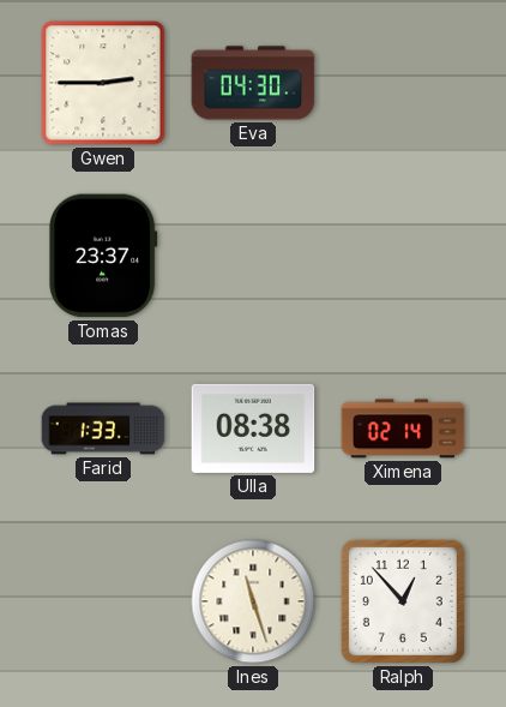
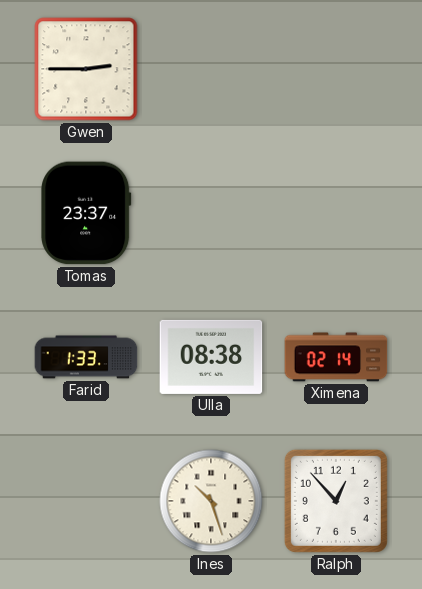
Eva: 04:30 -> none
Ines: 11:27 -> 10:27
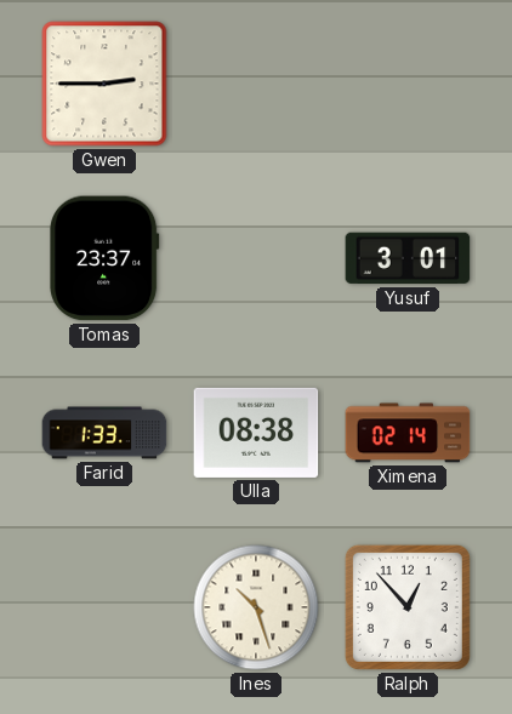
Yusuf: none -> 3:01
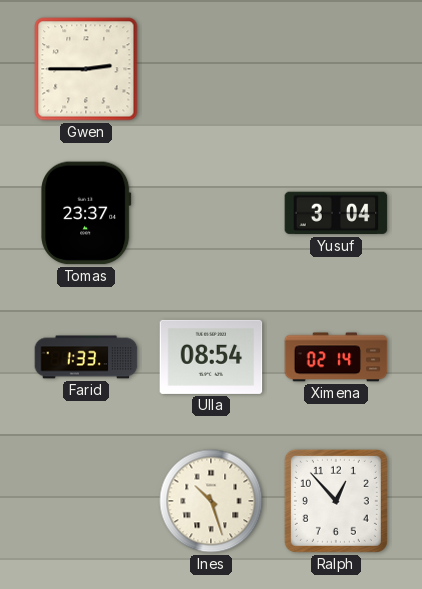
Yusuf: 3:01 -> 3:04
Ulla: 08:38 -> 08:54
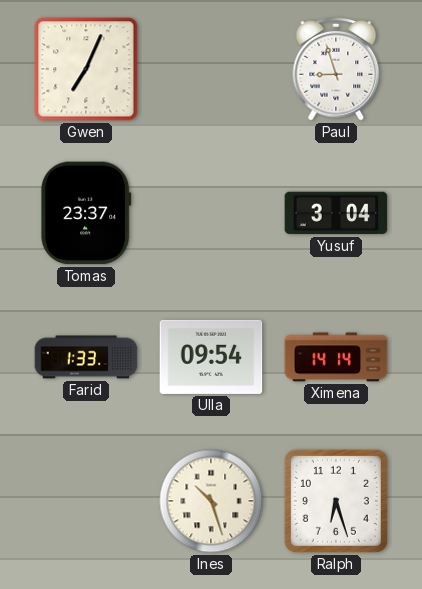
Gwen: 2:45 -> 7:04
Paul: none -> 8:57
Ulla: 08:54 -> 09:54
Ximena: 02:14 -> 14:14
Ralph: 12:53 -> 6:27
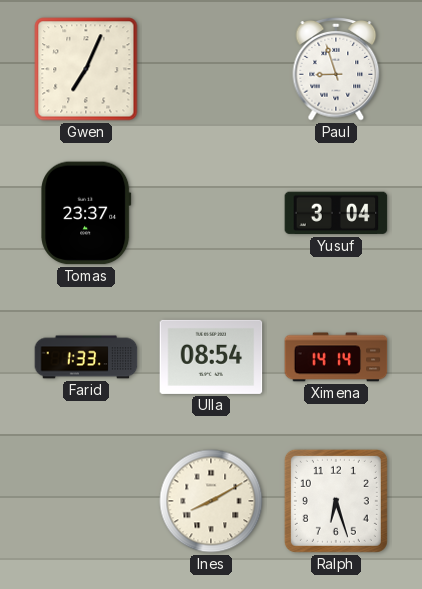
Ulla: 09:54 -> 08:54
Ines: 10:27 -> 8:10
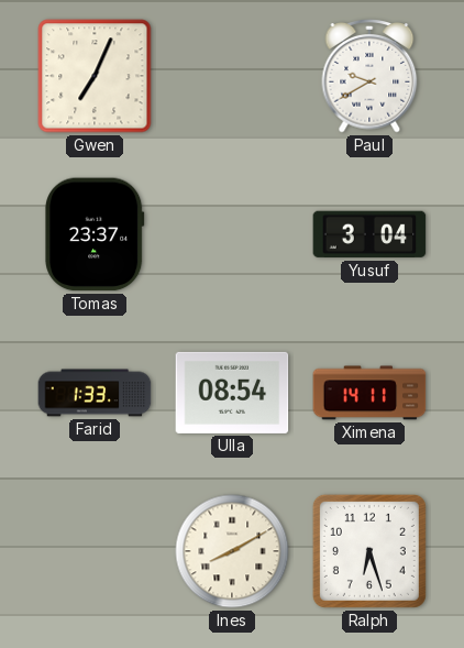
Paul: 8:57 -> 9:40
Ximena: 14:14 -> 14:11
